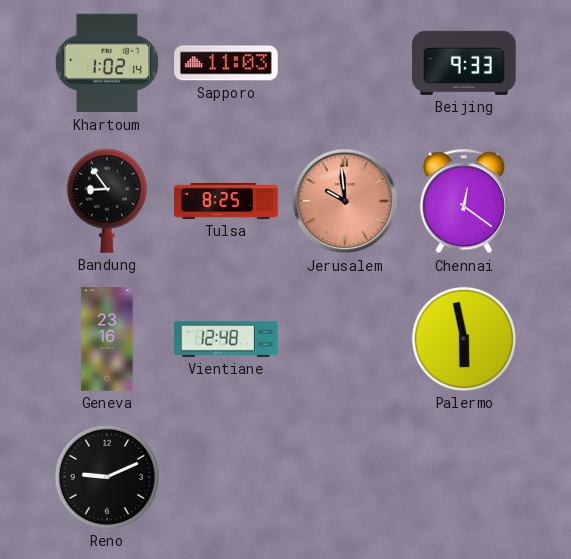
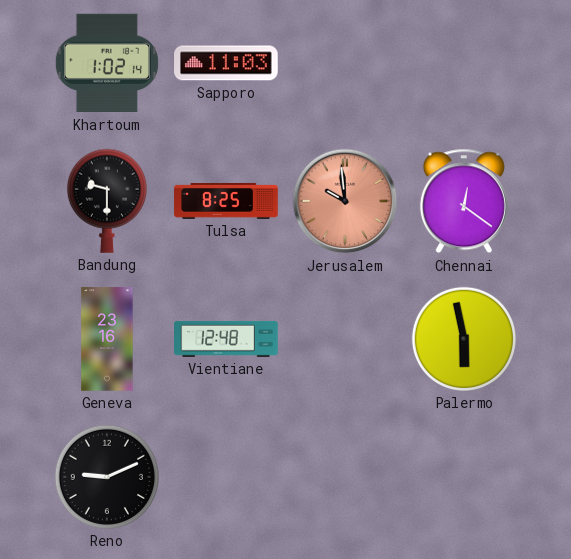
Beijing: 9:33 -> none
Bandung: 8:54 -> 9:30
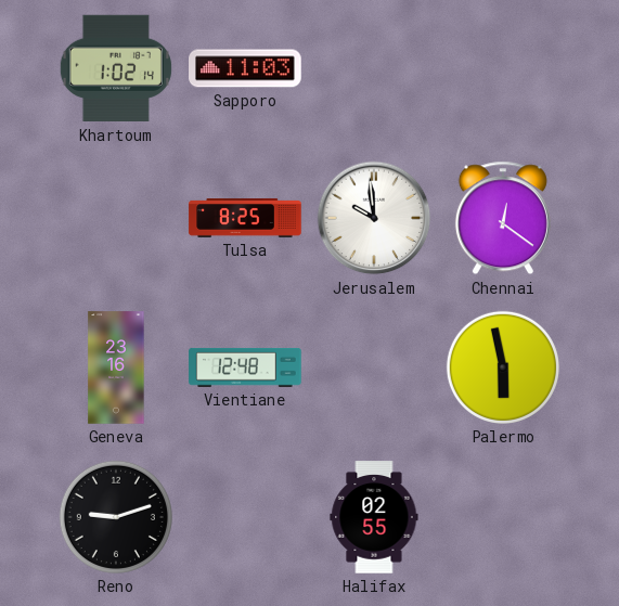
Bandung: 9:30 -> none
Jerusalem dial: salmon -> white
Reno: 9:11 -> 9:12
Halifax: none -> 02:55
